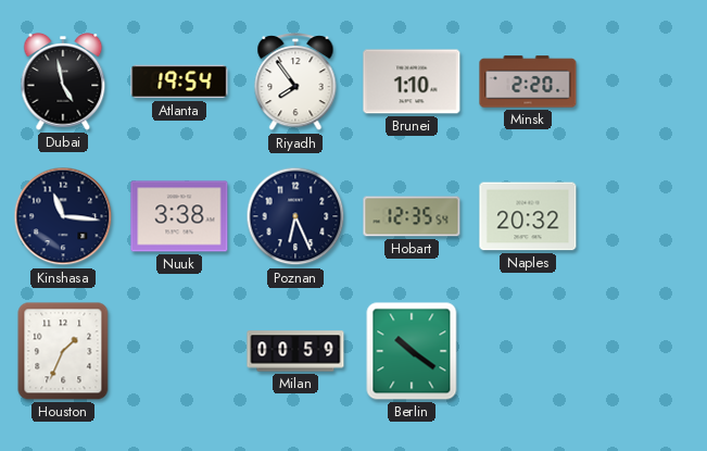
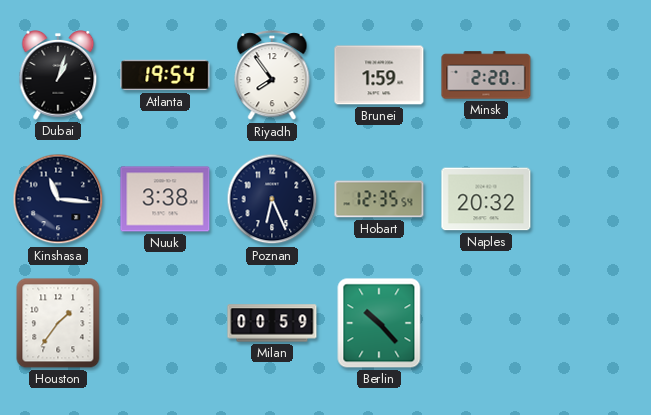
Dubai: 4:58 -> 1:03
Brunei: 1:10 -> 1:59
Houston: 1:34 -> 1:36
Berlin: 10:21 -> 10:23
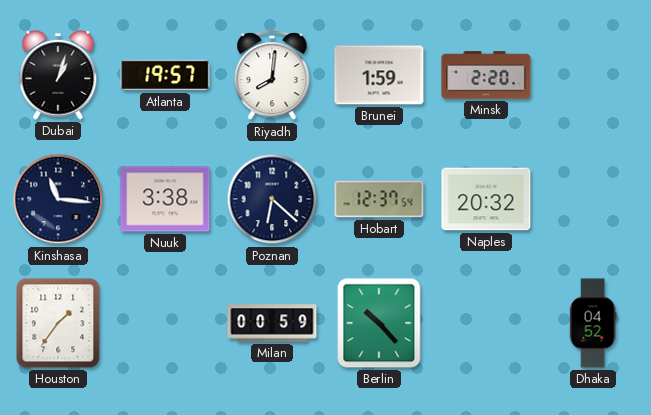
Atlanta: 19:54 -> 19:57
Riyadh: 7:54 -> 8:01
Poznan: 6:26 -> 6:22
Hobart: 12:35 -> 12:37
Dhaka: none -> 04:52
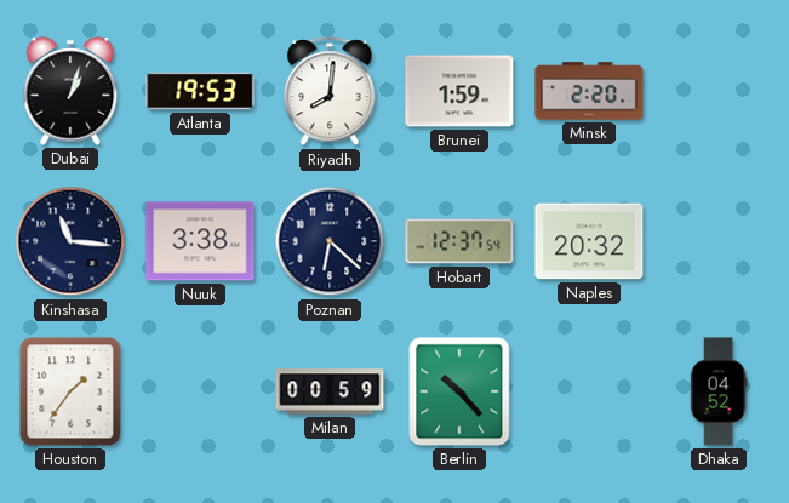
Atlanta: 19:57 -> 19:53
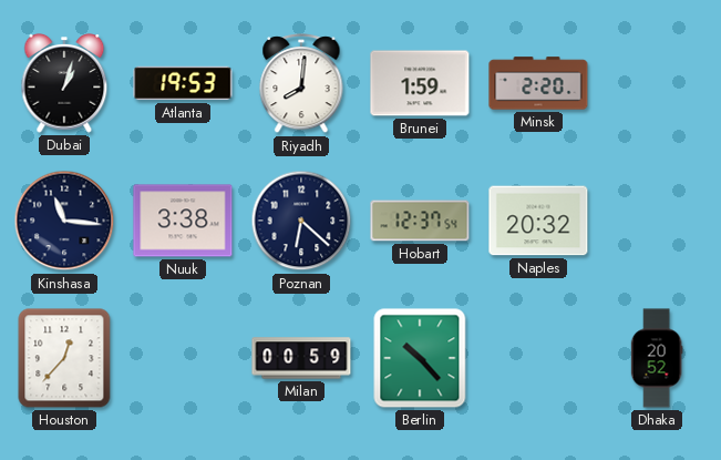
Houston: 1:36 -> 12:37
Dhaka: 04:52 -> 20:52
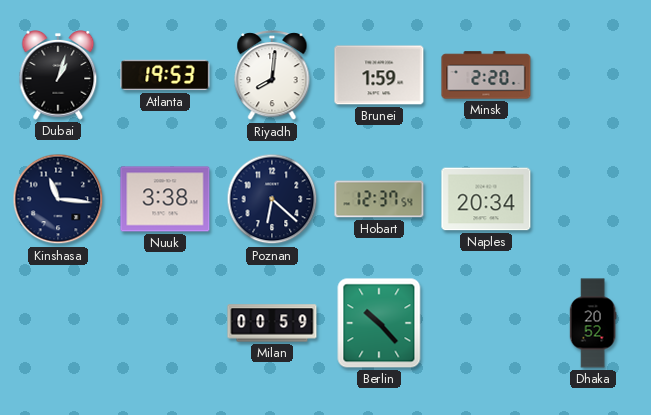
Naples: 20:32 -> 20:34
Houston: 12:37 -> none
